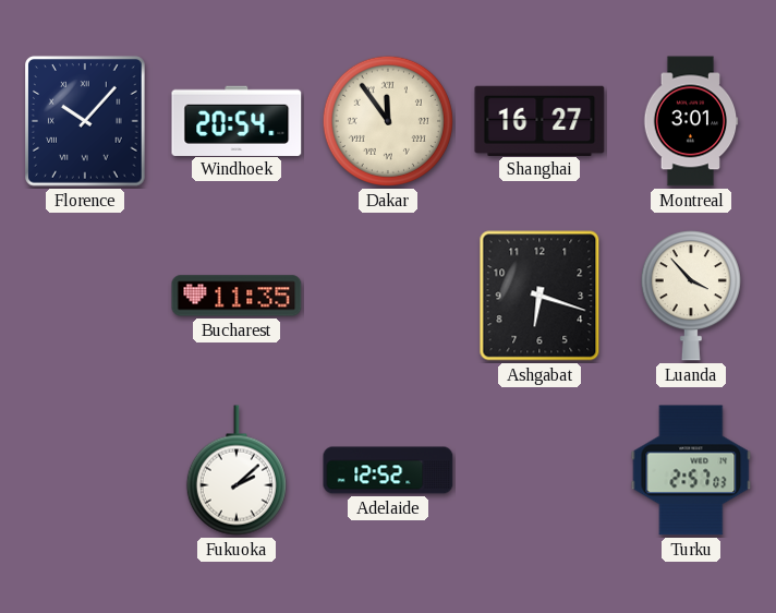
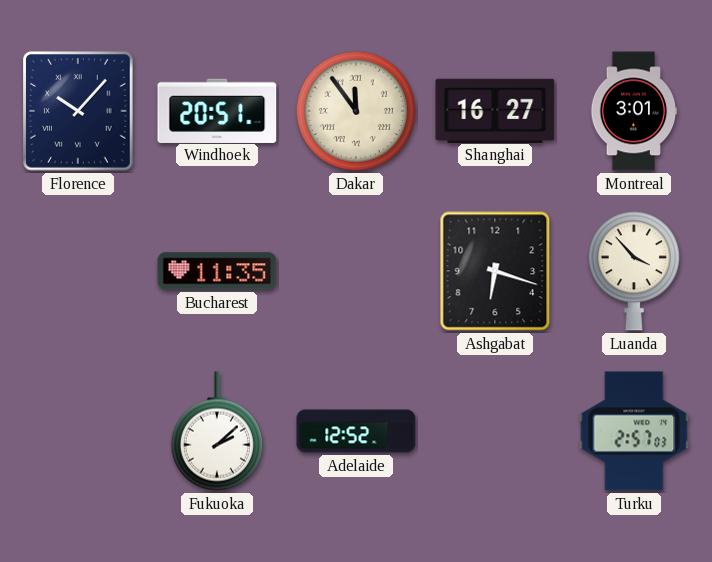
Windhoek: 20:54 -> 20:51
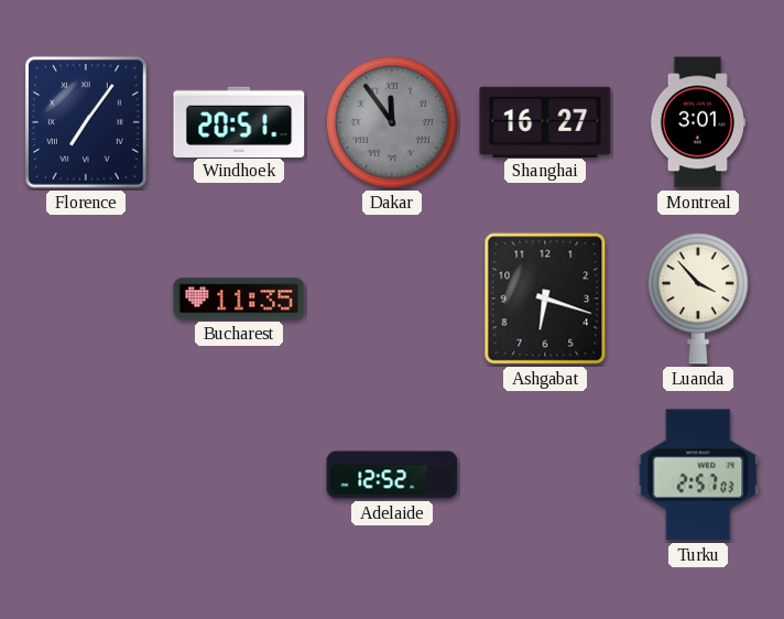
Florence: 10:07 -> 7:06
Dakar dial: cream -> grey
Fukuoka: 2:08 -> none
